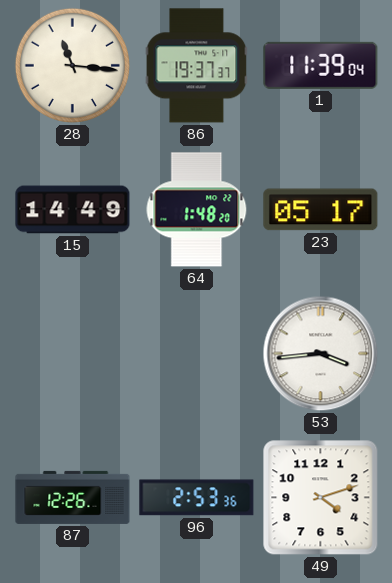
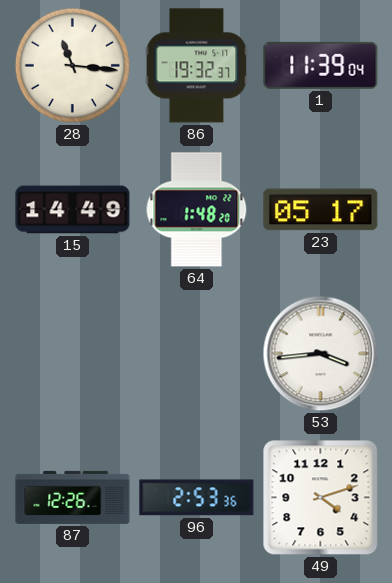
86: 19:37 -> 19:32
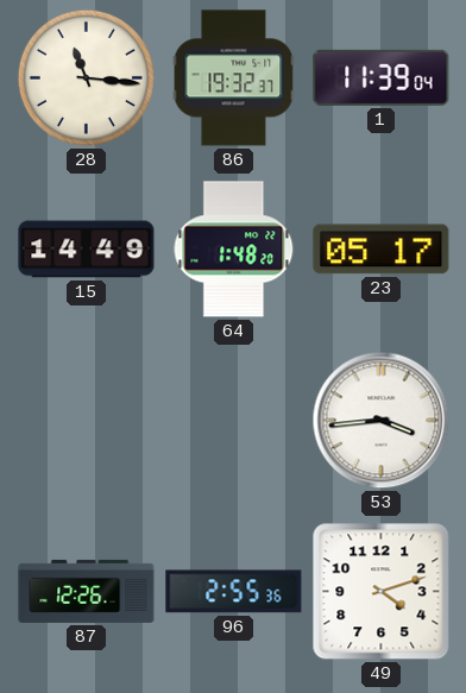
96: 2:53 -> 2:55
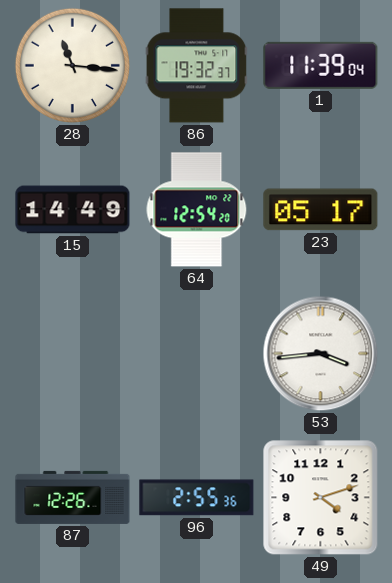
64: 1:48 -> 12:54
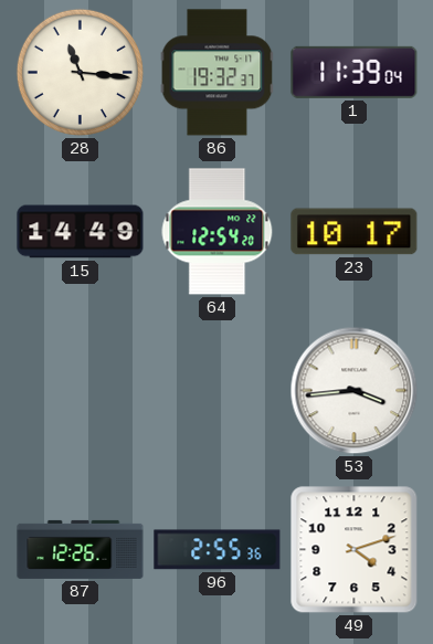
23: 05:17 -> 10:17
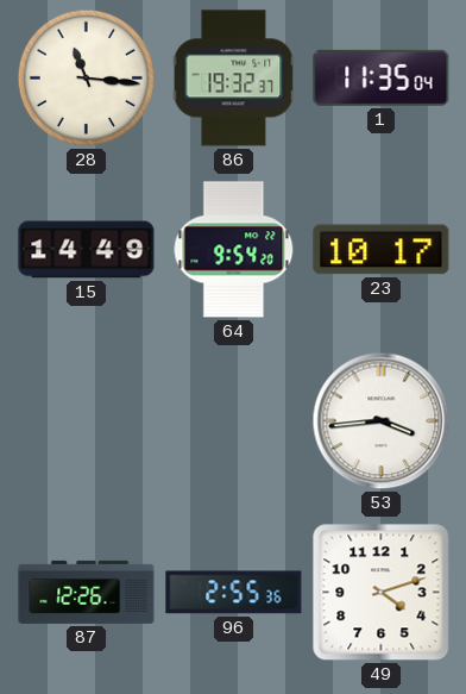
1: 11:39 -> 11:35
64: 12:54 -> 9:54
